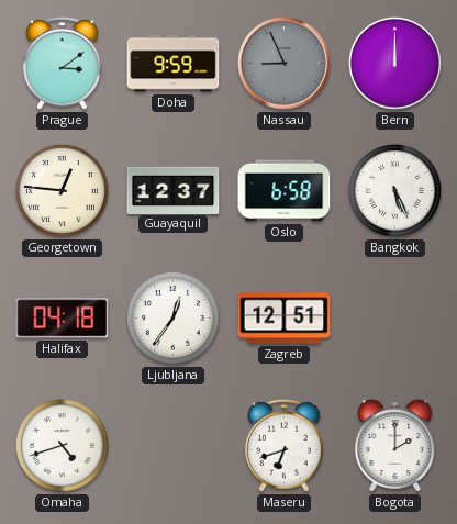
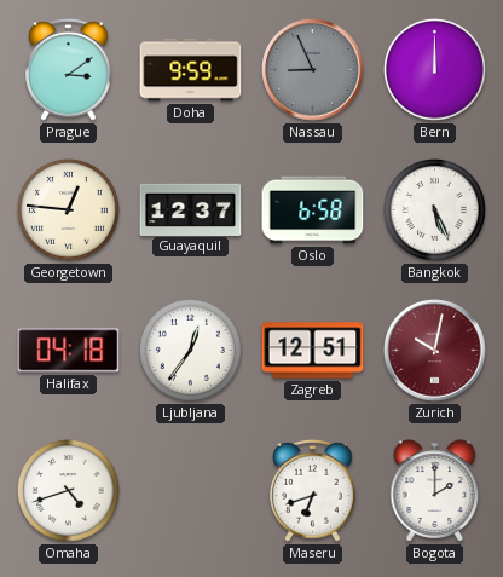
Zurich: none -> 10:02
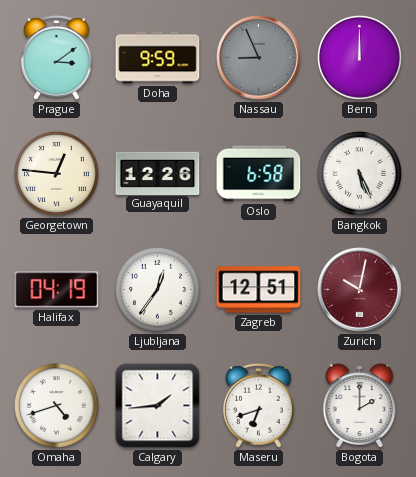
Guayaquil: 12:37 -> 12:26
Halifax: 04:18 -> 04:19
Calgary: none -> 1:44
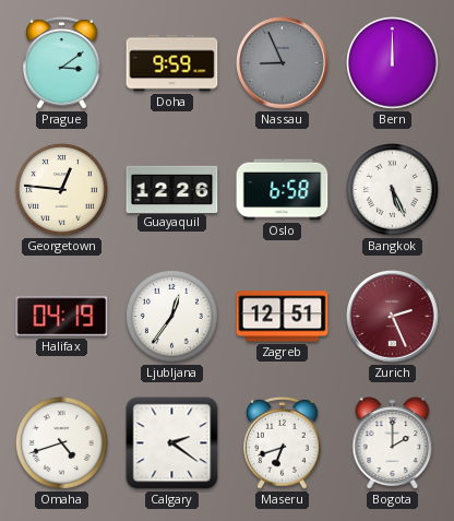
Zurich: 10:02 -> 2:26
Calgary: 1:44 -> 2:21
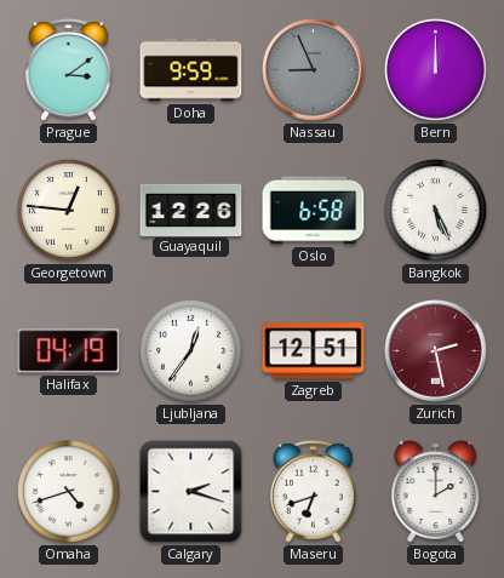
Zurich: 2:26 -> 2:28
Calgary: 2:21 -> 2:18
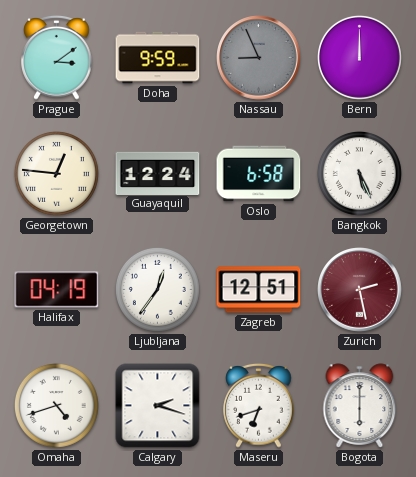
Guayaquil: 12:26 -> 12:24
Bogota: 2:00 -> 6:00
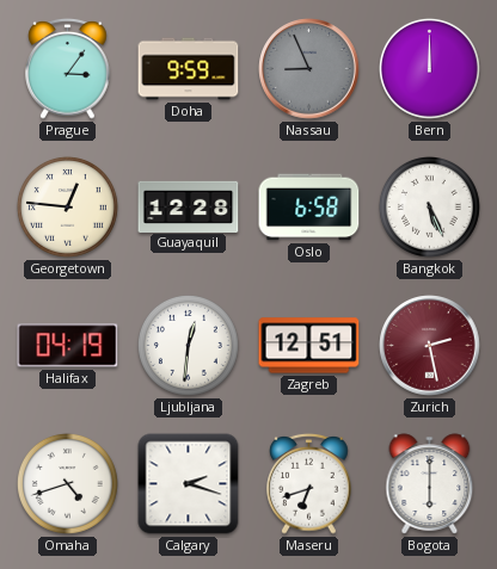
Prague: 3:09 -> 3:06
Guayaquil: 12:24 -> 12:28
Ljubljana: 12:36 -> 12:31
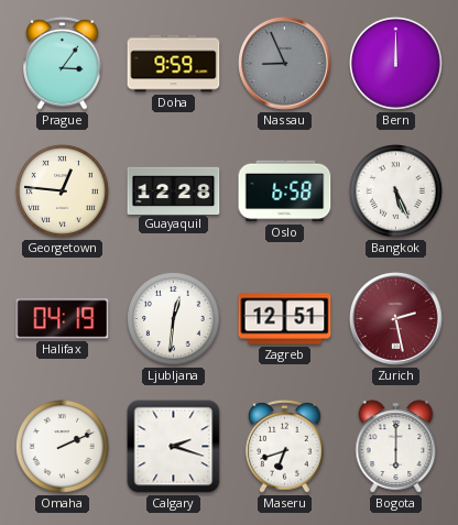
Omaha: 4:42 -> 2:11
